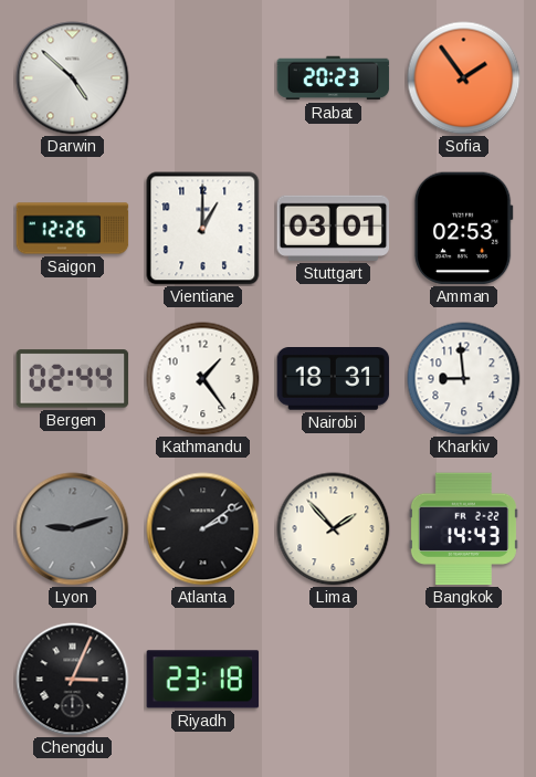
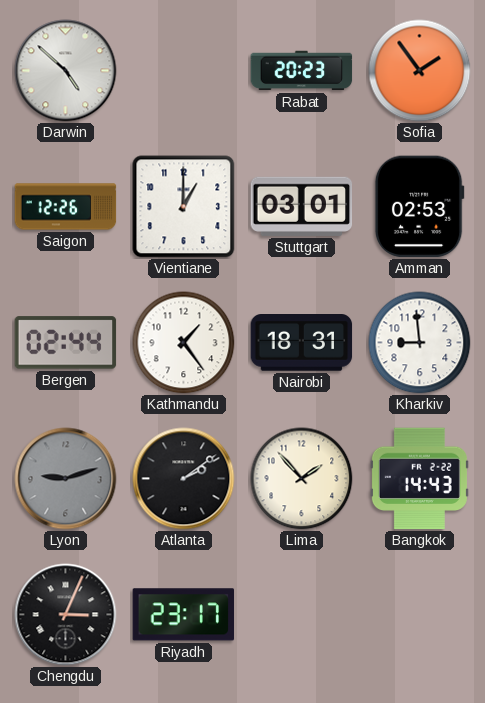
Riyadh: 23:18 -> 23:17
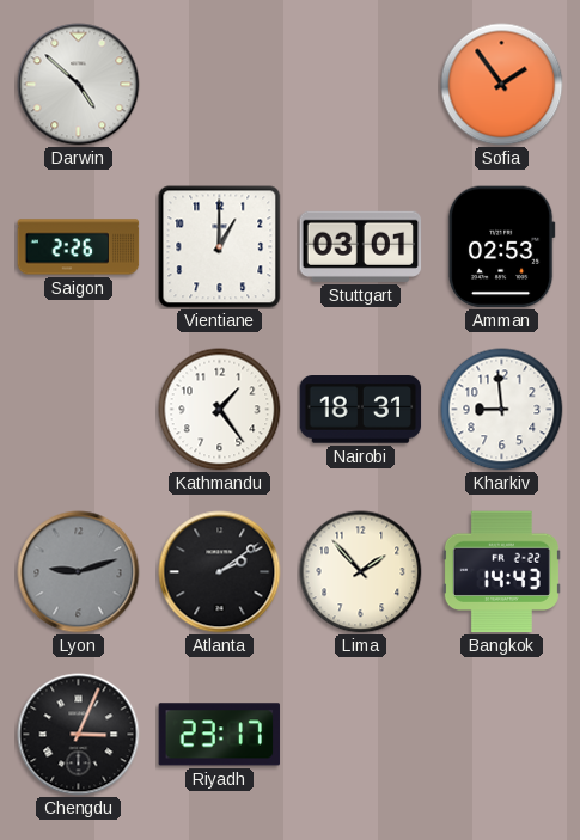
Rabat: 20:23 -> none
Saigon: 12:26 -> 2:26
Bergen: 02:44 -> none
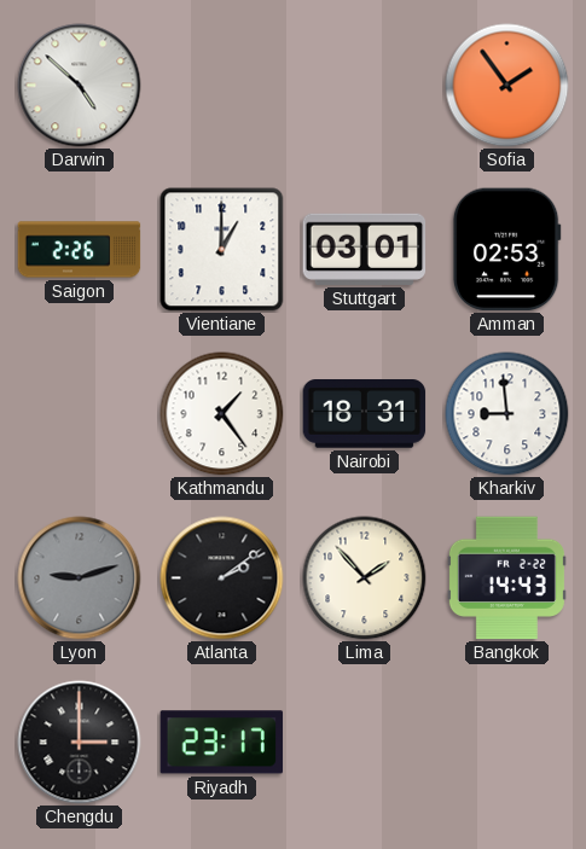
Chengdu: 3:04 -> 3:00
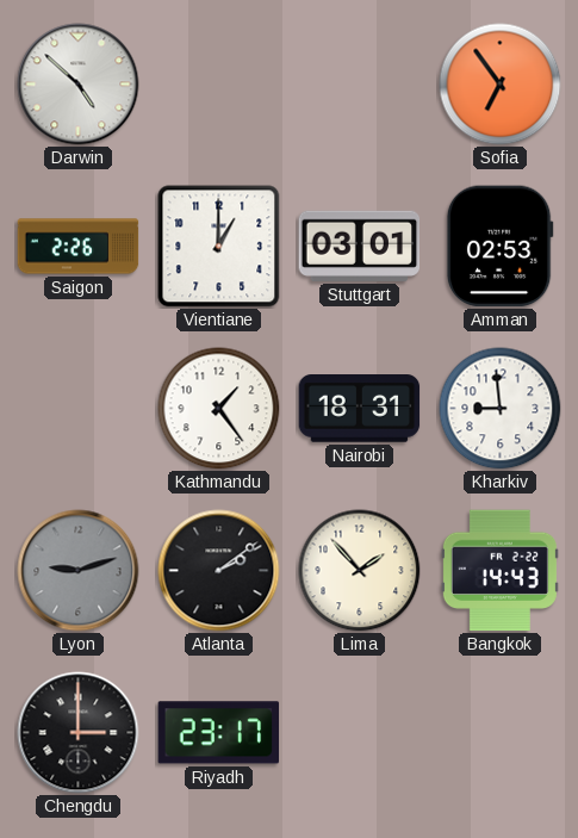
Sofia: 1:54 -> 6:54
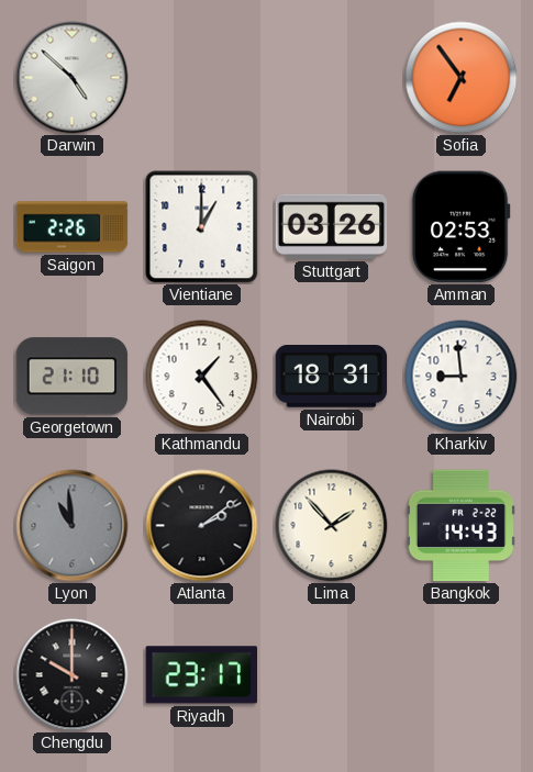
Stuttgart: 03:01 -> 03:26
Georgetown: none -> 21:10
Lyon: 9:12 -> 10:59
Chengdu: 3:00 -> 10:00
